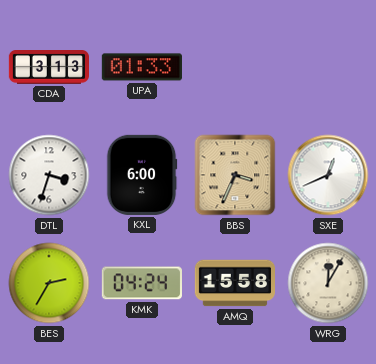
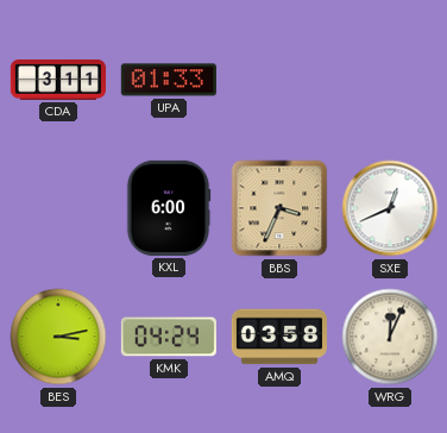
CDA: 3:13 -> 3:11
DTL: 3:33 -> none
BES: 2:35 -> 3:13
AMQ: 15:58 -> 03:58
WRG: 12:05 -> 12:04
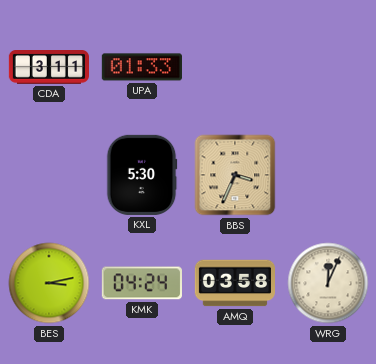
KXL: 6:00 -> 5:30
SXE: 12:41 -> none
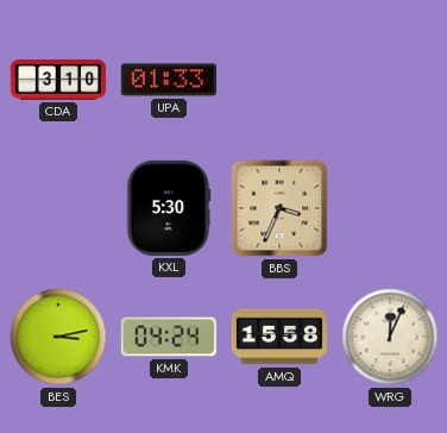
CDA: 3:11 -> 3:10
AMQ: 03:58 -> 15:58
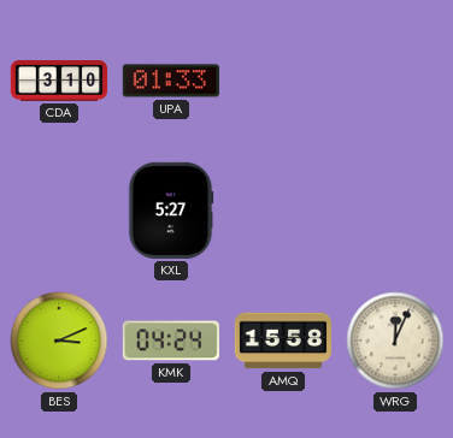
KXL: 5:30 -> 5:27
BBS: 3:34 -> none
BES: 3:13 -> 3:11
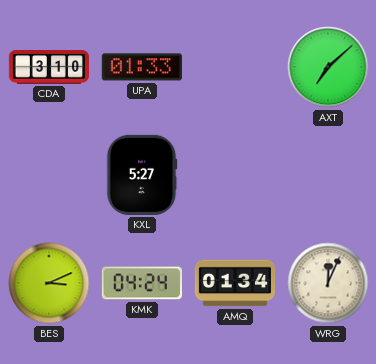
AXT: none -> 7:08
AMQ: 15:58 -> 01:34
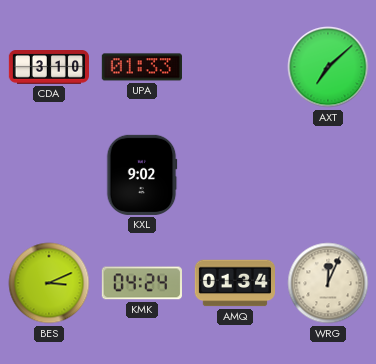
KXL: 5:27 -> 9:02
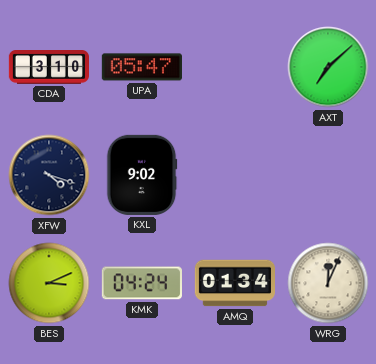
UPA: 01:33 -> 05:47
XFW: none -> 4:18
